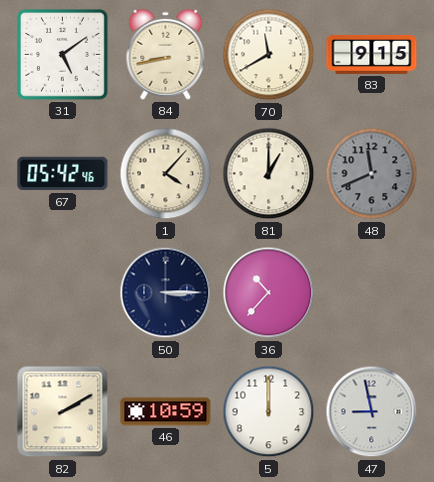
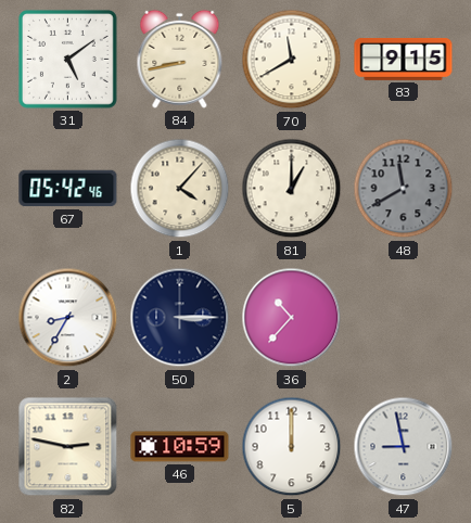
48: 11:41 -> 11:40
2: none -> 8:35
82: 2:10 -> 2:47
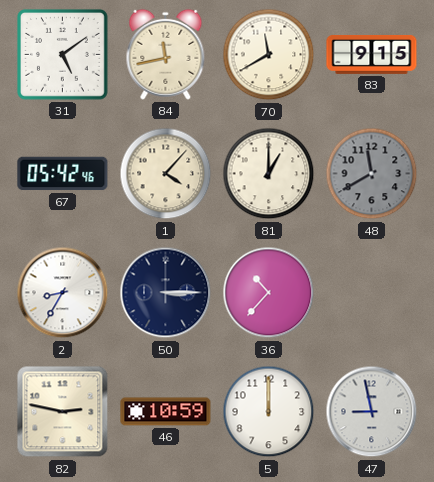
84: 8:43 -> 11:43
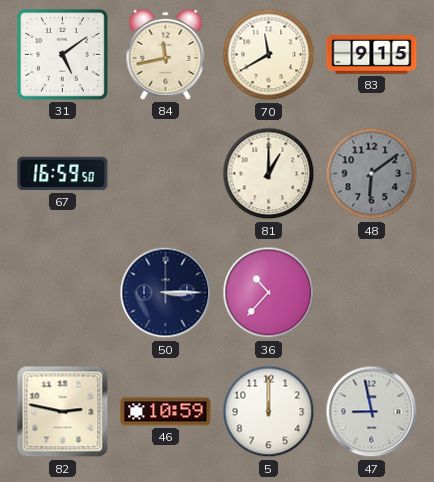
67: 05:42 -> 16:59
1: 4:07 -> none
48: 11:40 -> 6:09
2: 8:35 -> none
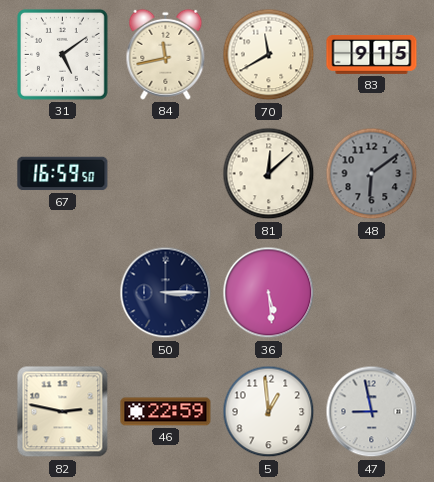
81: 1:00 -> 12:08
36: 10:37 -> 5:29
46: 10:59 -> 22:59
5: 12:00 -> 12:59
